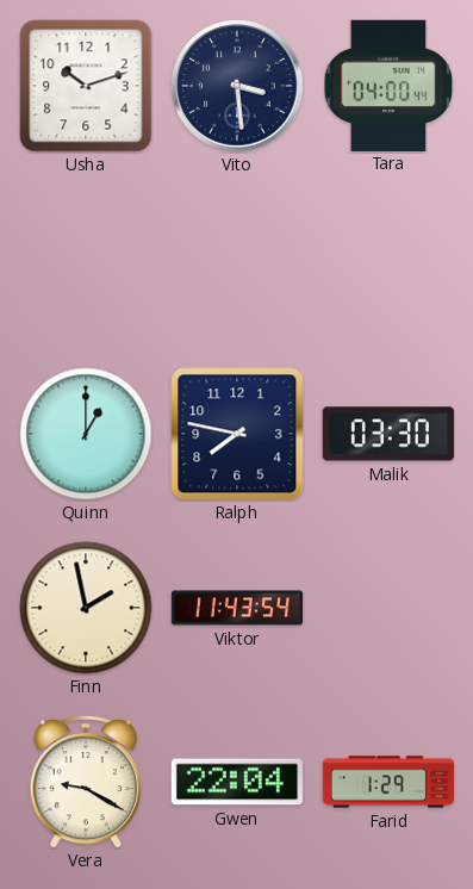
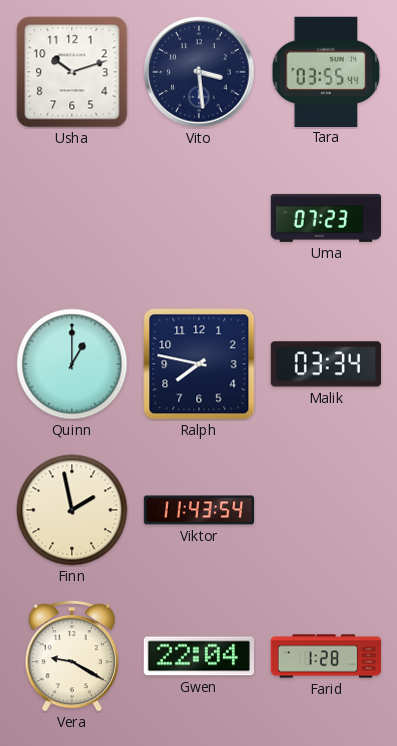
Tara: 04:00 -> 03:55
Uma: none -> 07:23
Malik: 03:30 -> 03:34
Farid: 1:29 -> 1:28
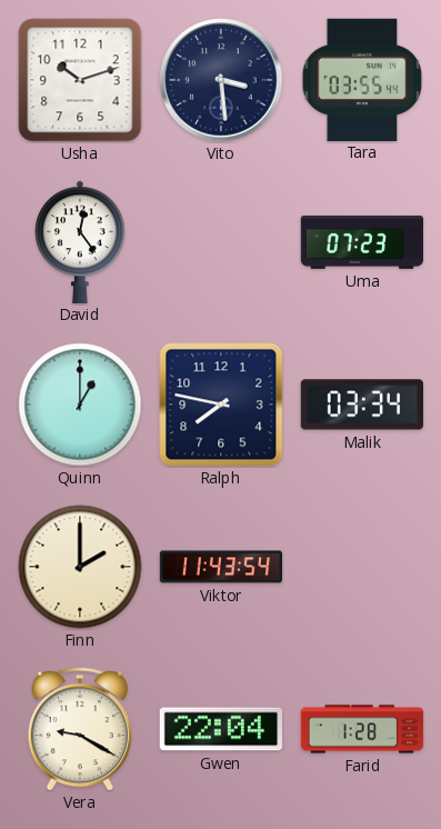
David: none -> 12:24
Finn: 1:58 -> 2:00
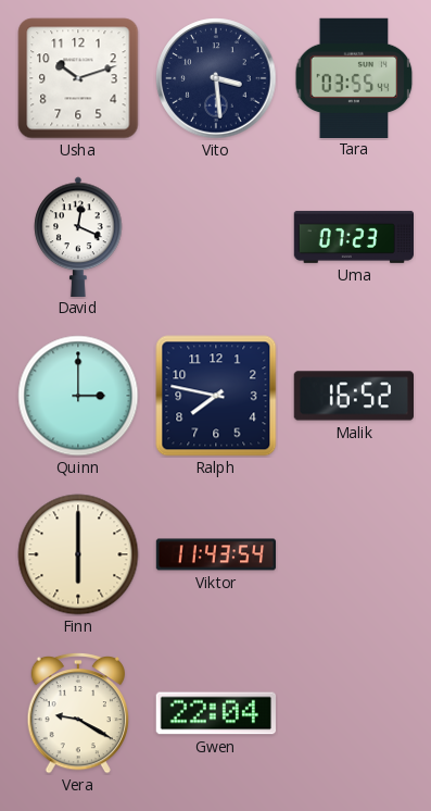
David: 12:24 -> 12:19
Quinn: 1:00 -> 3:00
Malik: 03:34 -> 16:52
Finn: 2:00 -> 6:00
Farid: 1:28 -> none
